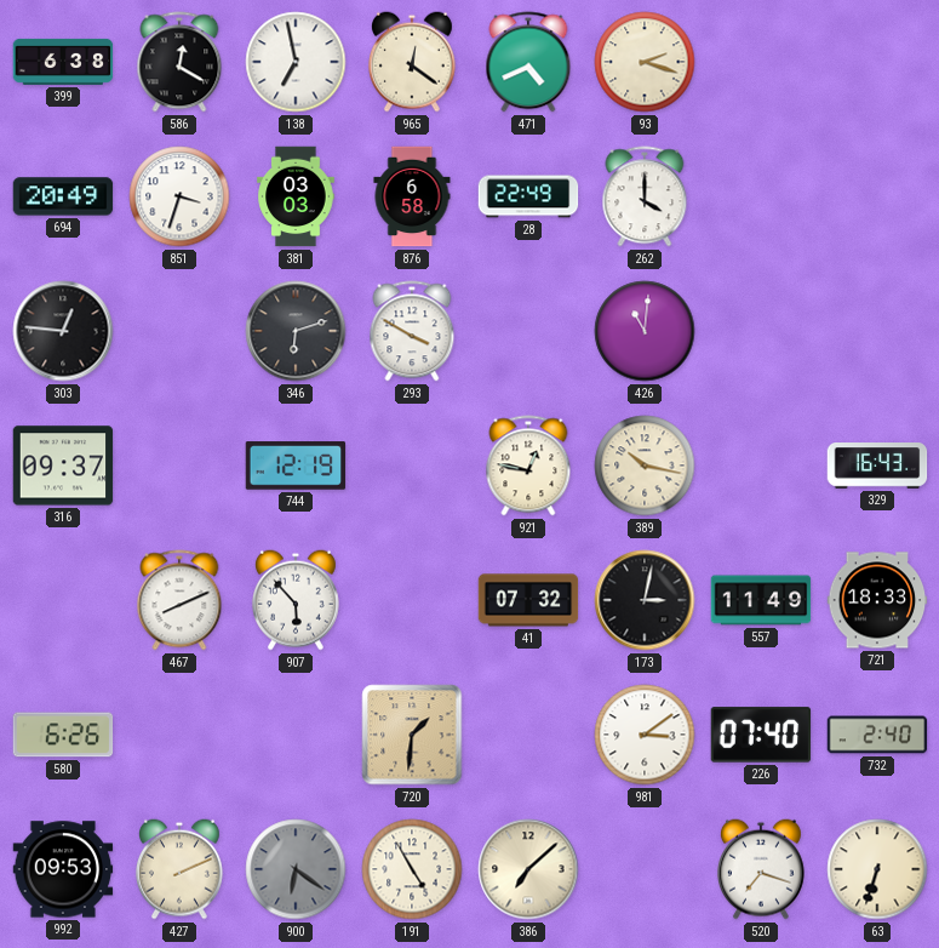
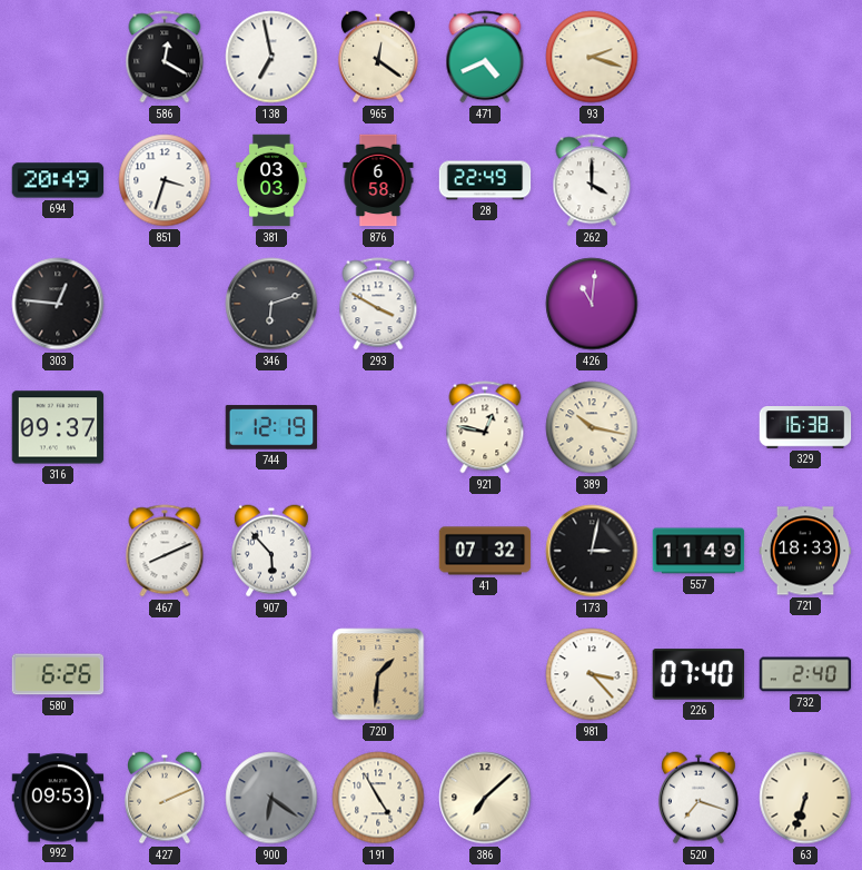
399: 6:38 -> none
329: 16:43 -> 16:38
981: 3:09 -> 3:23
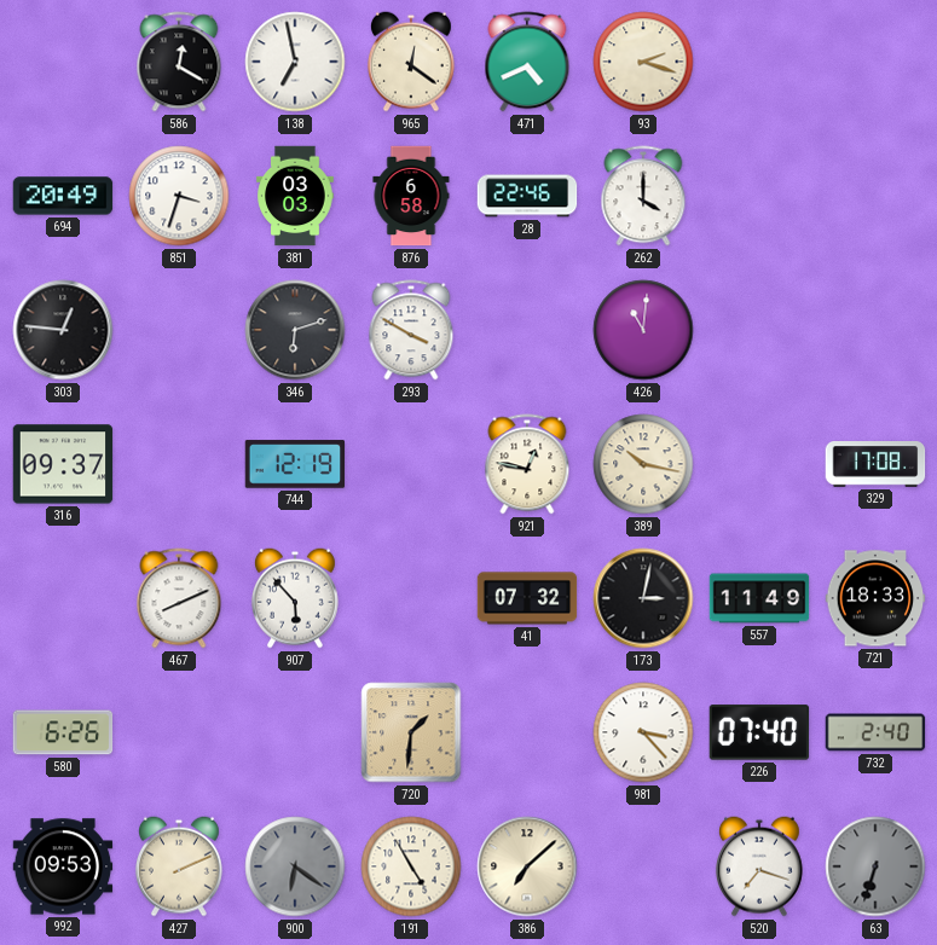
28: 22:49 -> 22:46
329: 16:38 -> 17:08
63 dial: cream -> grey
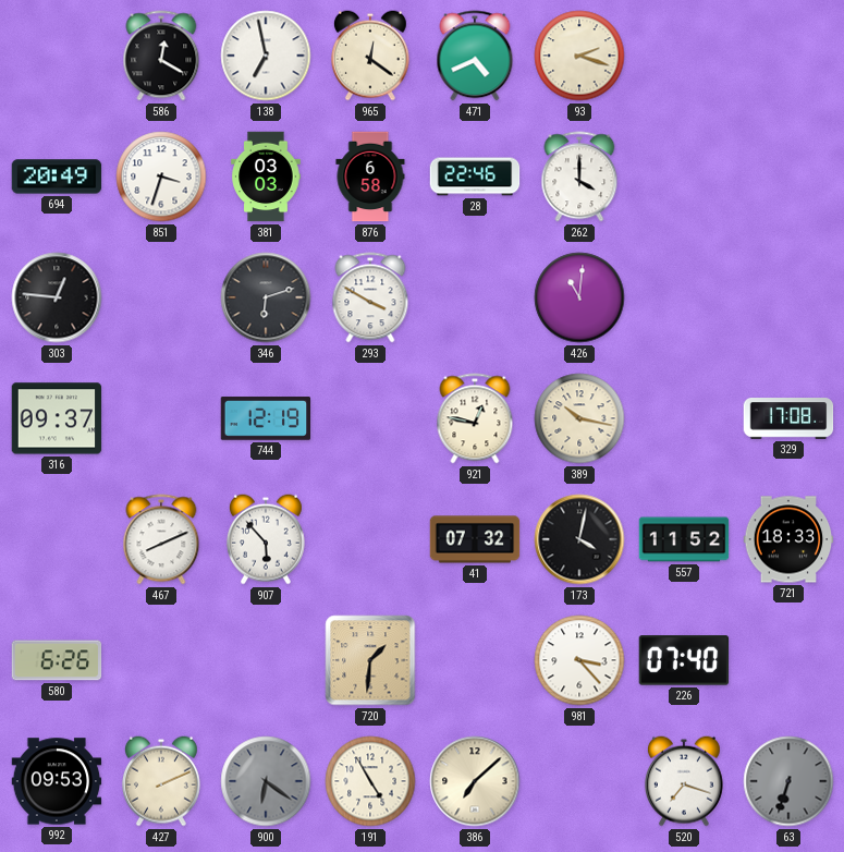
173: 3:02 -> 4:02
557: 11:49 -> 11:52
732: 2:40 -> none
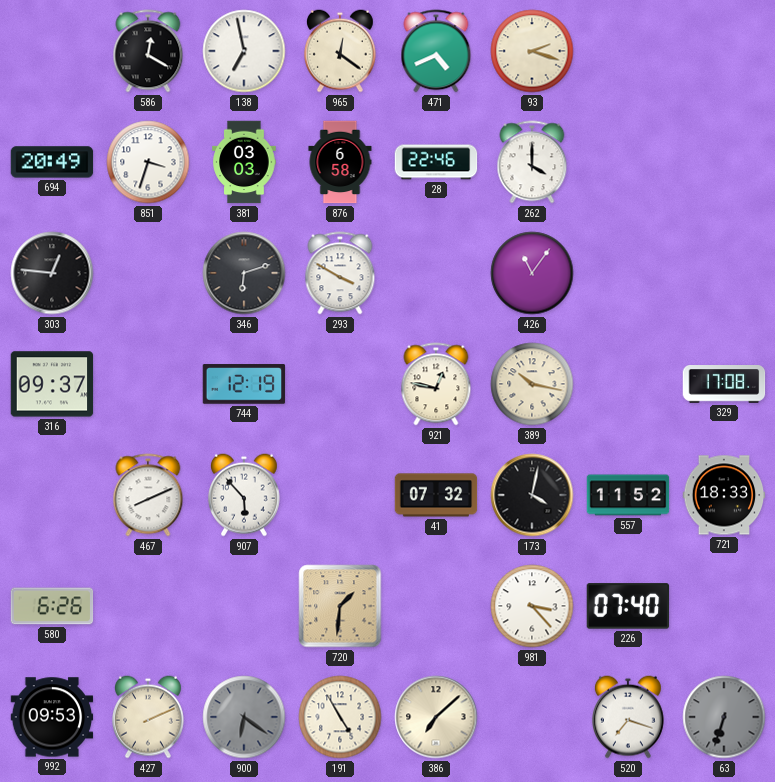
426: 11:01 -> 11:06
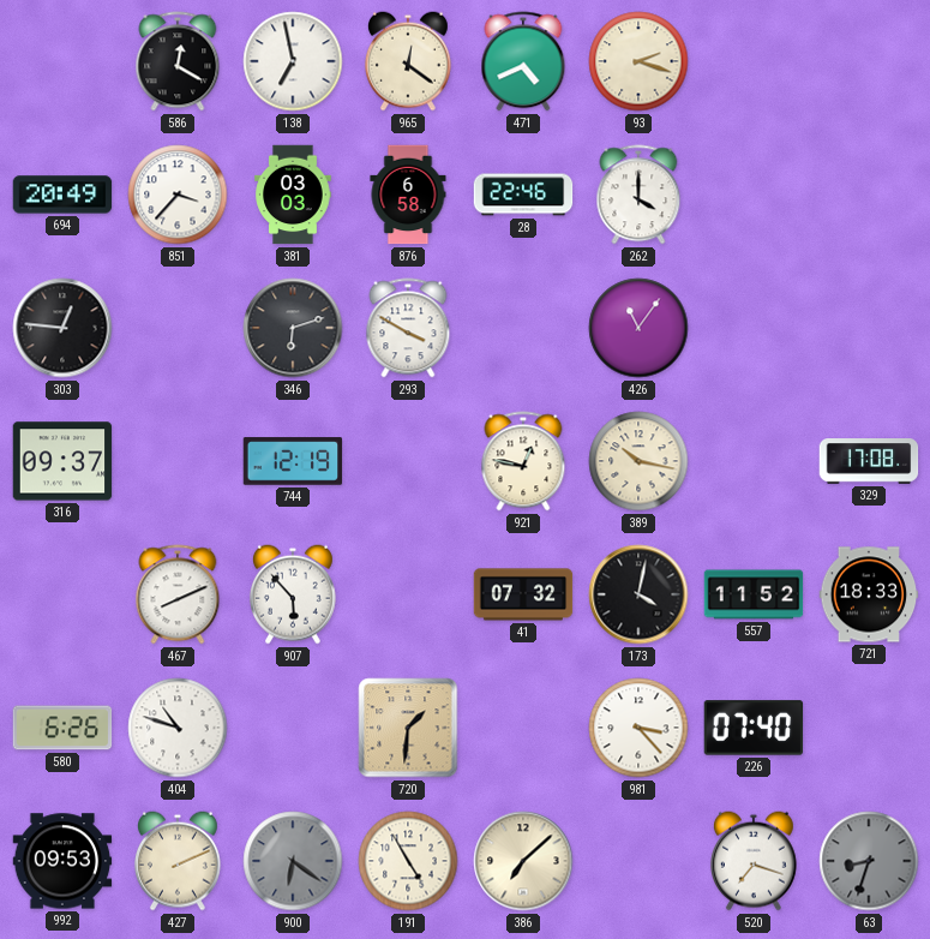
851: 3:33 -> 3:37
404: none -> 10:48
63: 6:33 -> 8:33
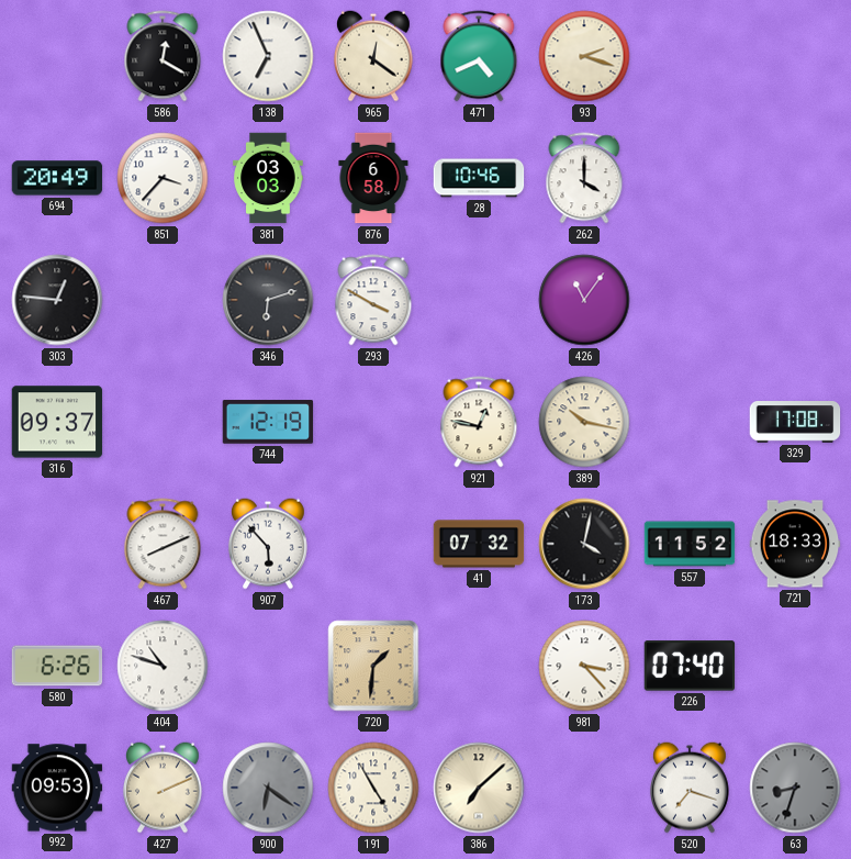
138: 6:58 -> 6:56
28: 22:46 -> 10:46
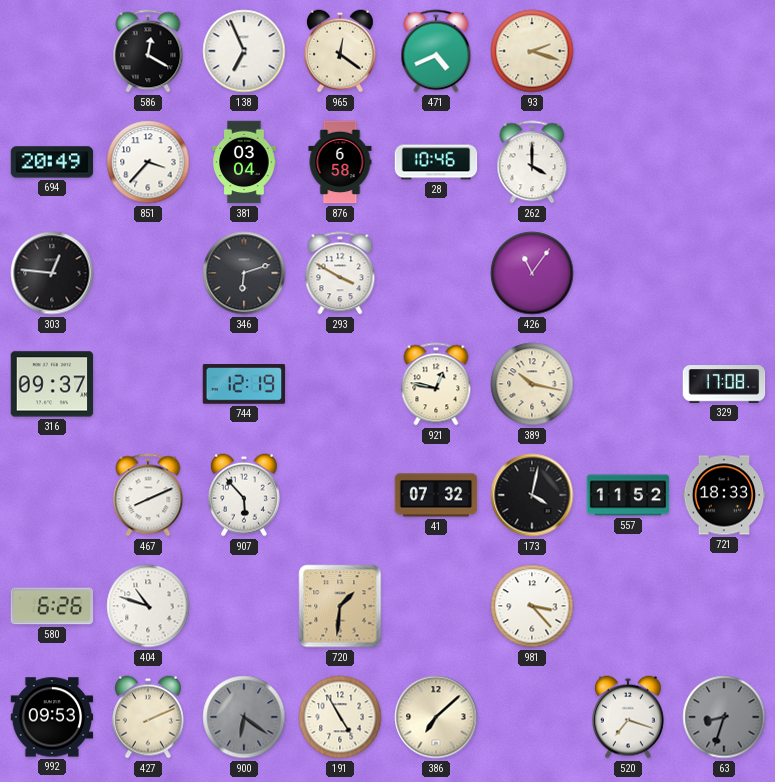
381: 03:03 -> 03:04
226: 07:40 -> none
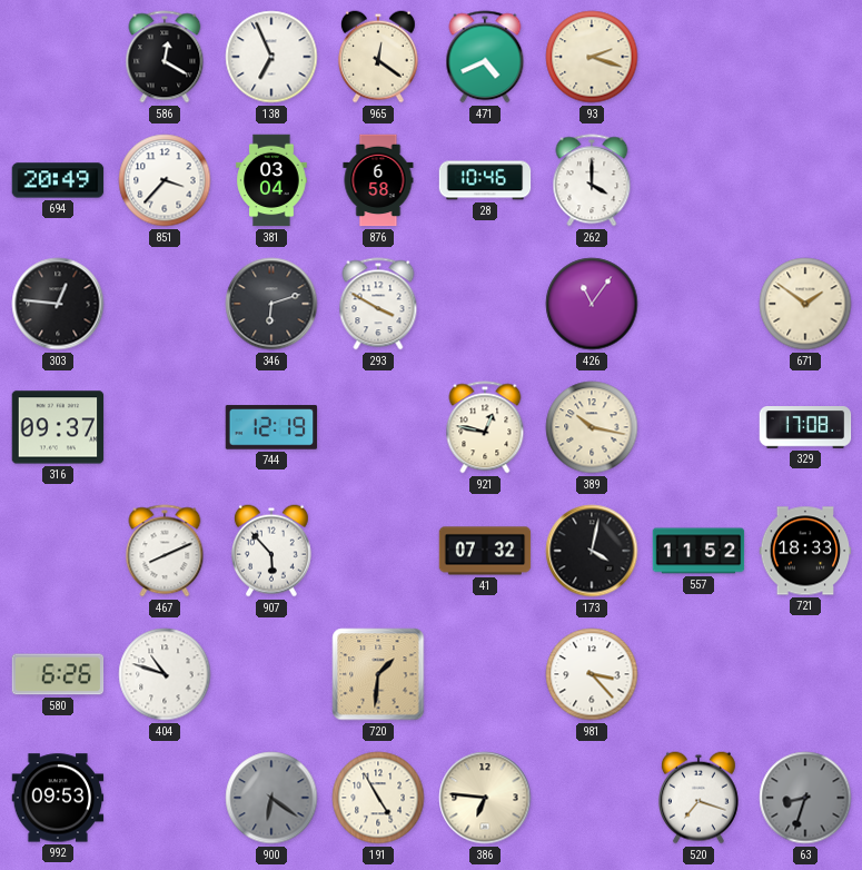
671: none -> 1:51
427: 2:11 -> none
386: 7:08 -> 6:46
